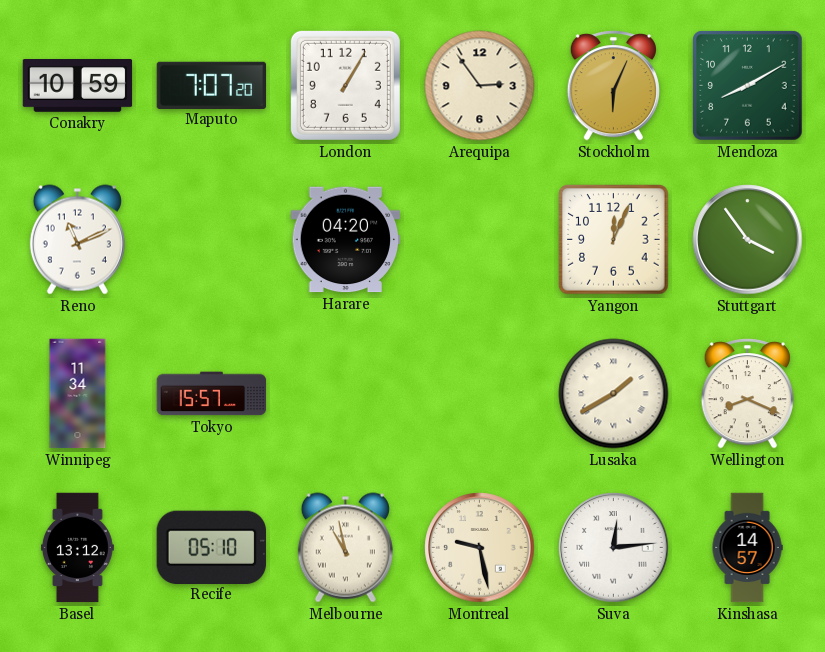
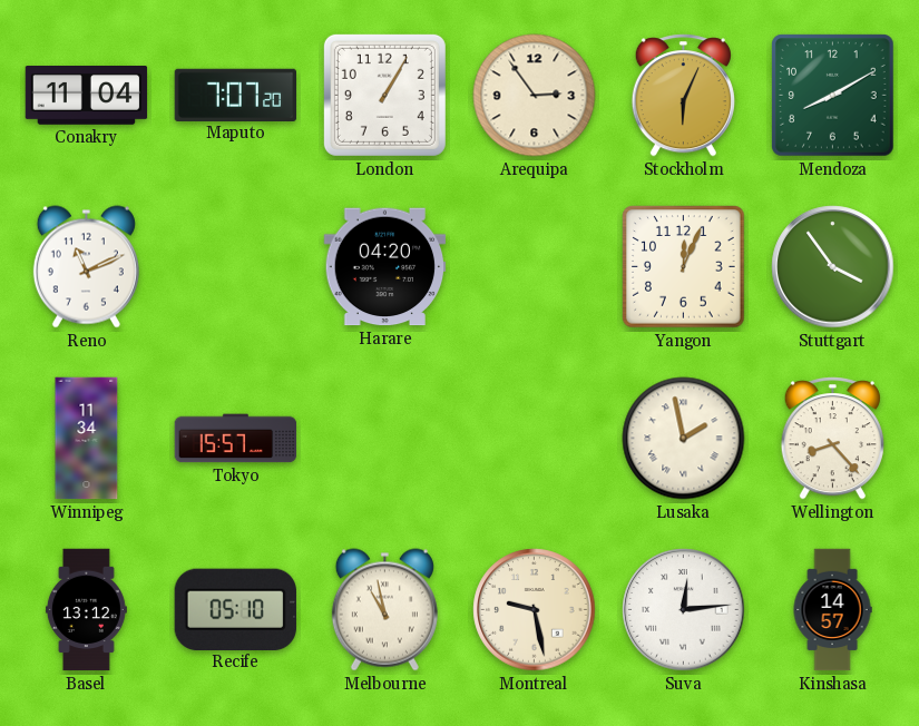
Conakry: 10:59 -> 11:04
Lusaka: 1:40 -> 1:58
Wellington: 8:19 -> 8:23
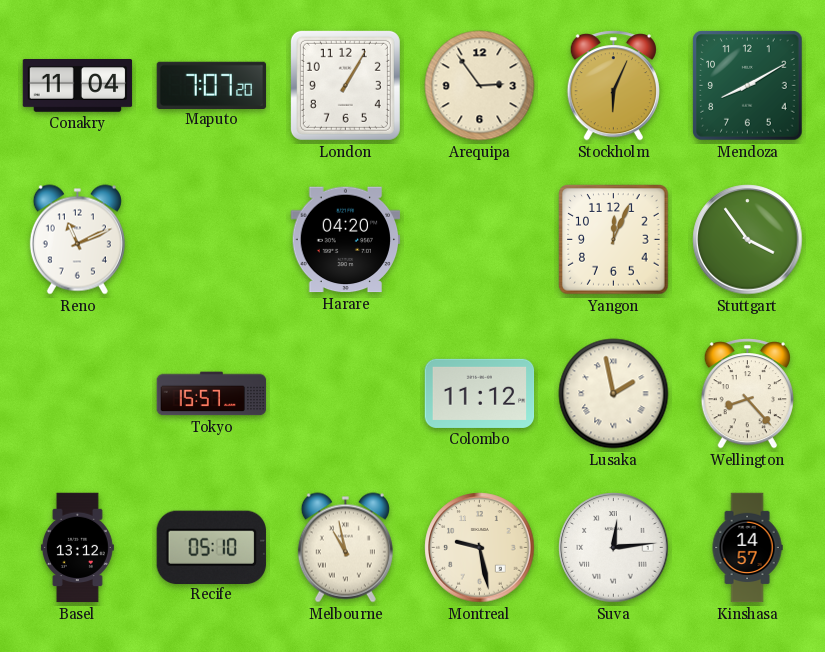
Winnipeg: 11:34 -> none
Colombo: none -> 11:12
